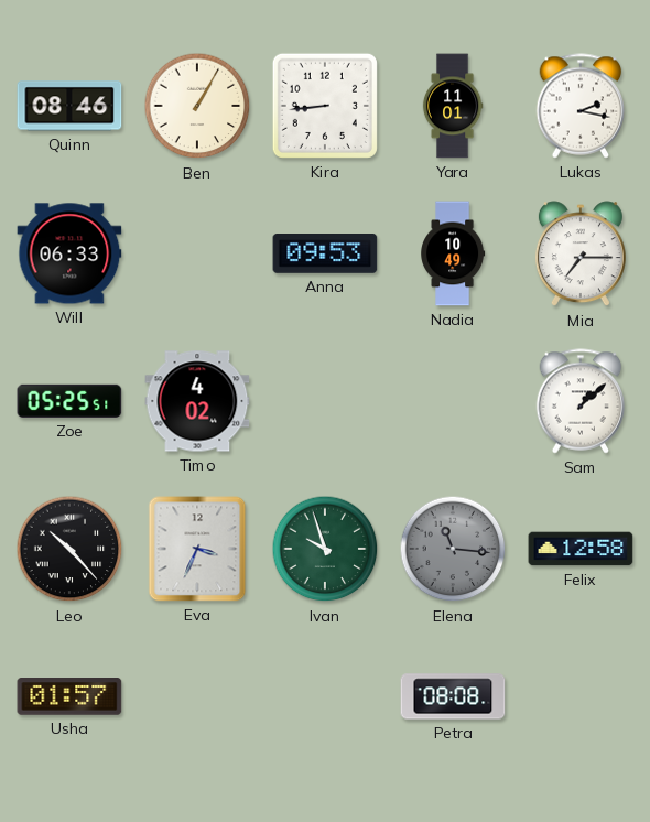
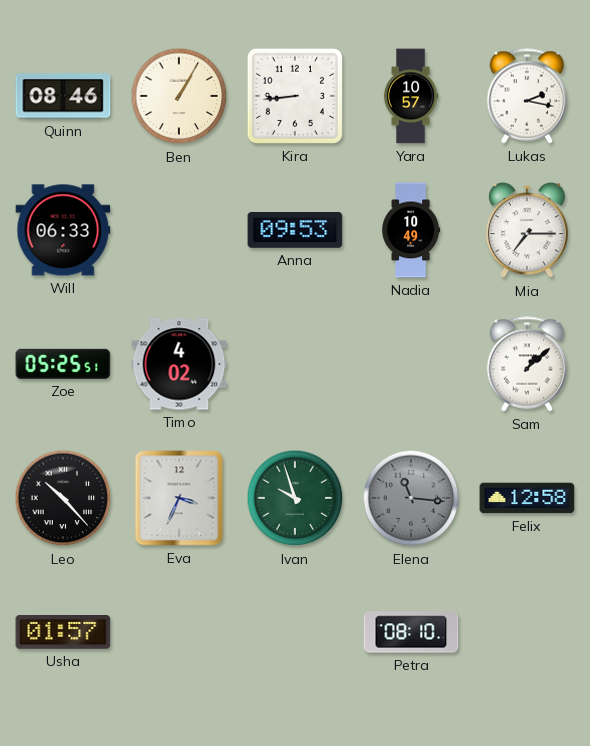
Yara: 11:01 -> 10:57
Petra: 08:08 -> 08:10
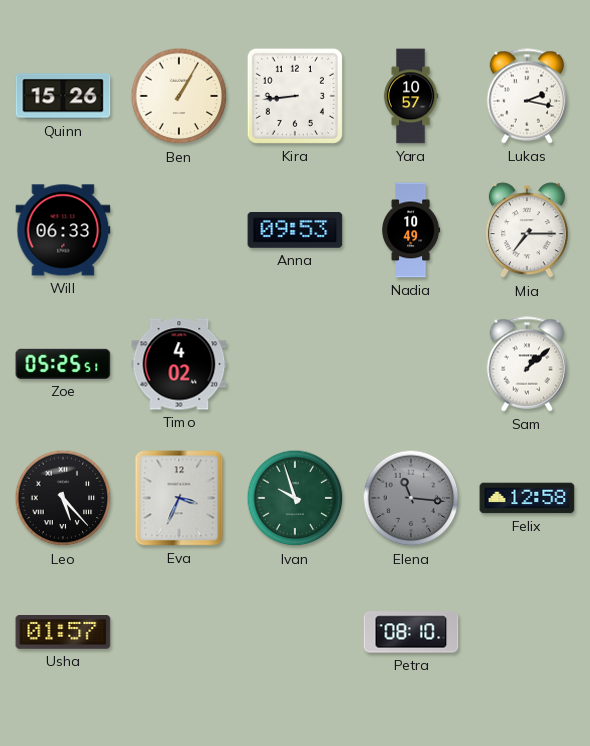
Quinn: 08:46 -> 15:26
Leo: 10:23 -> 5:23
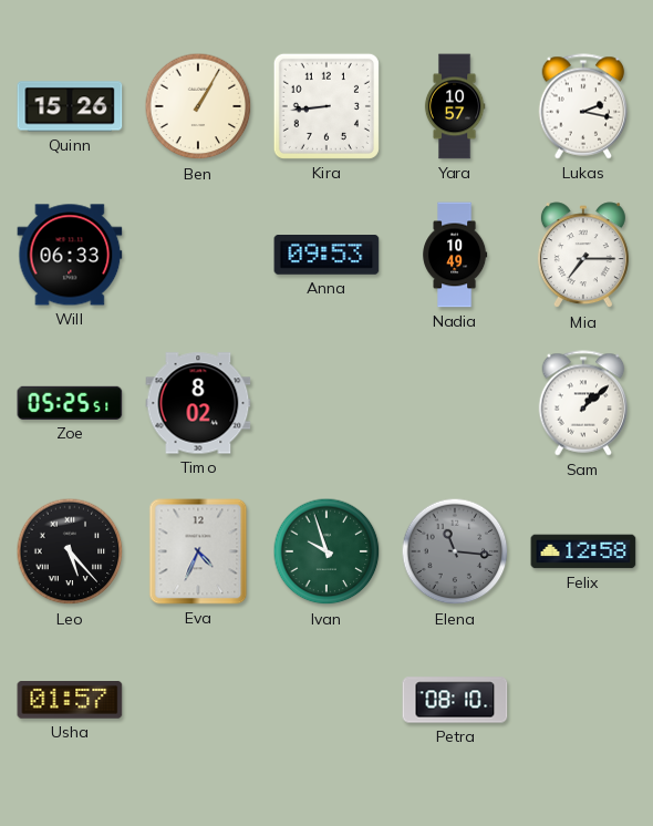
Timo: 4:02 -> 8:02
Eva: 3:34 -> 4:34
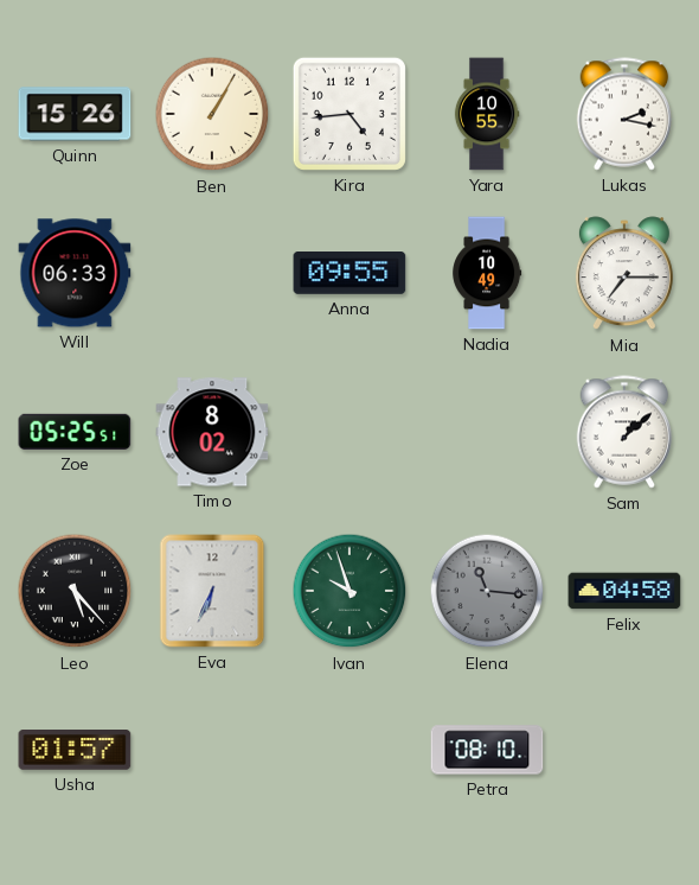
Kira: 8:44 -> 4:44
Yara: 10:57 -> 10:55
Anna: 09:53 -> 09:55
Eva: 4:34 -> 6:34
Felix: 12:58 -> 04:58
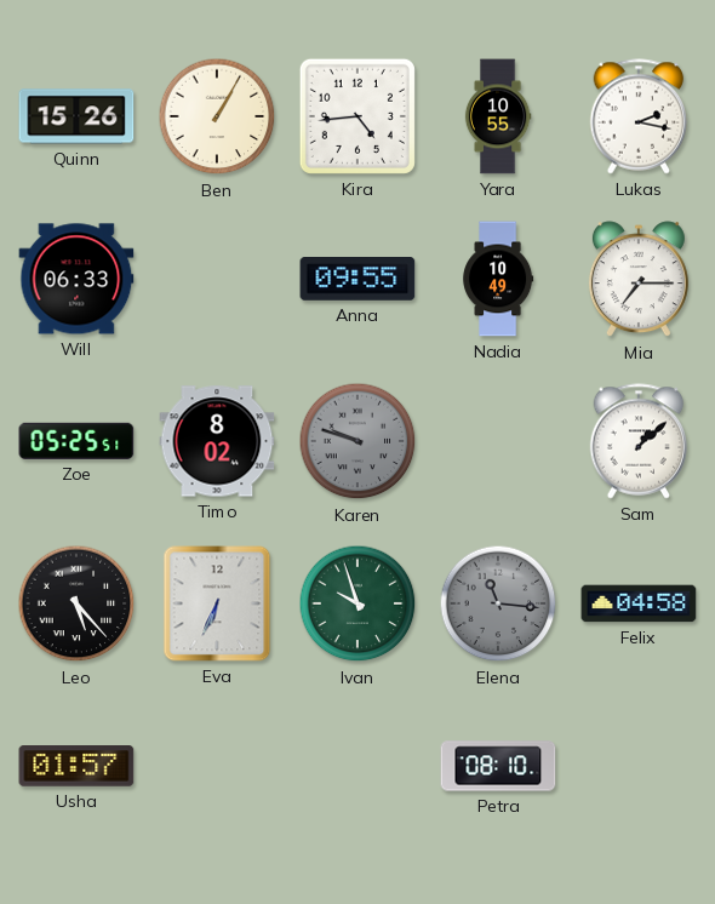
Karen: none -> 9:48
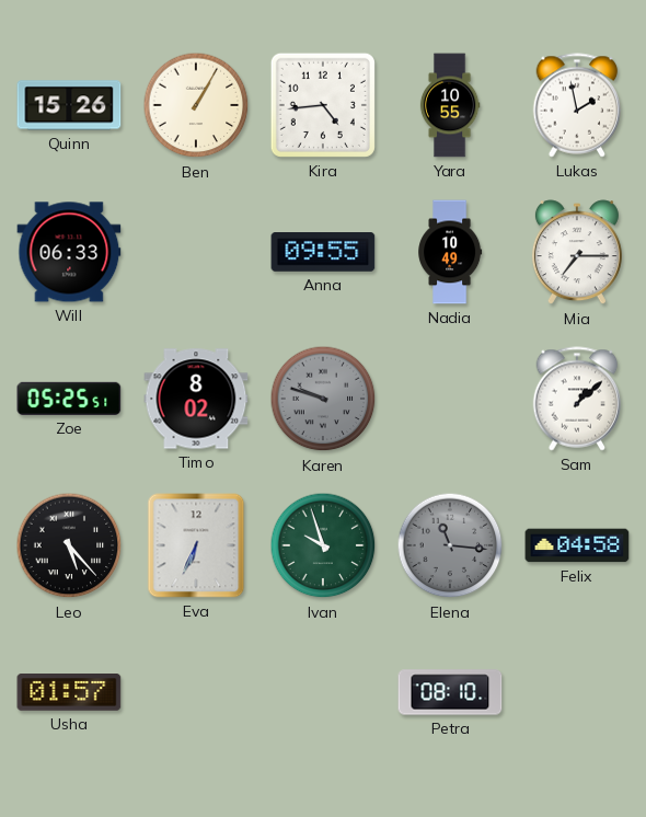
Lukas: 2:17 -> 1:58
